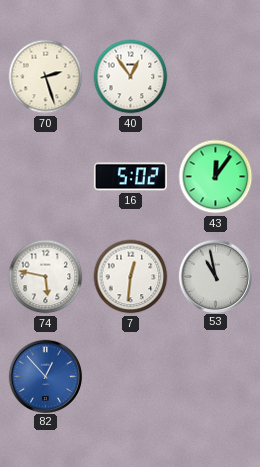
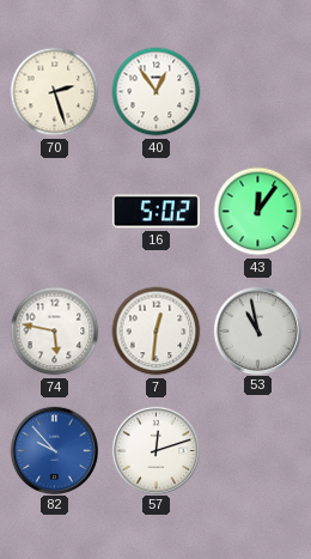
82: 12:53 -> 9:53
57: none -> 12:12
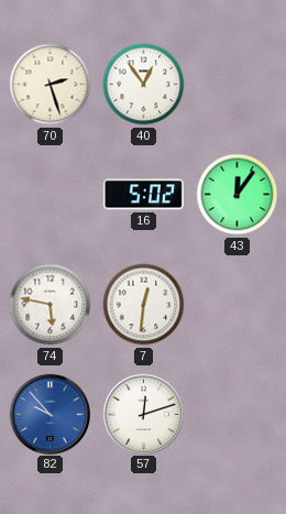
53: 10:58 -> none
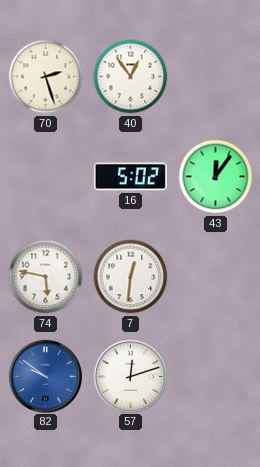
82: 9:53 -> 9:51
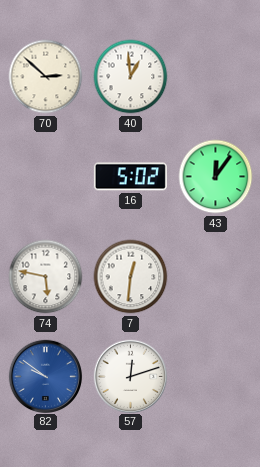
70: 2:27 -> 2:52
40: 12:54 -> 12:59
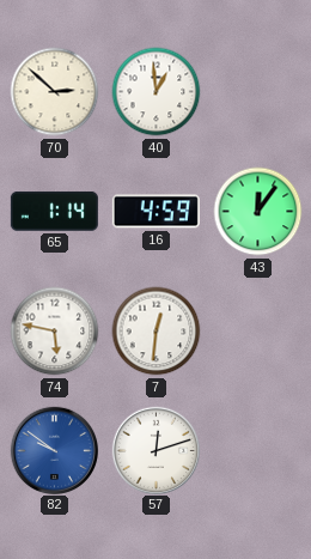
65: none -> 1:14
16: 5:02 -> 4:59
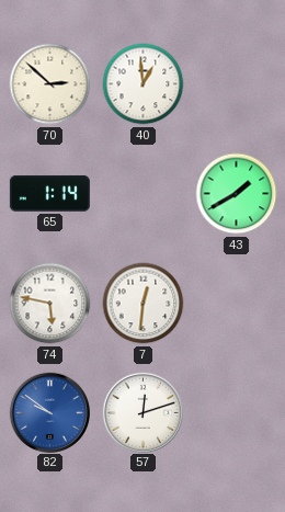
16: 4:59 -> none
43: 12:06 -> 1:40
